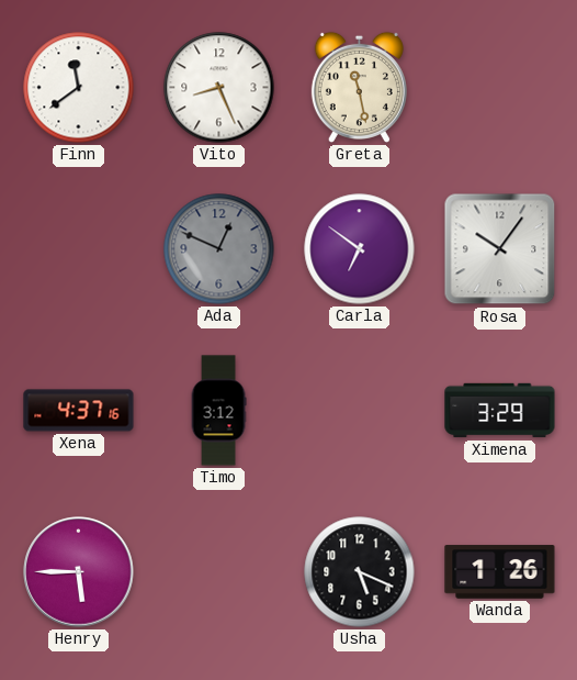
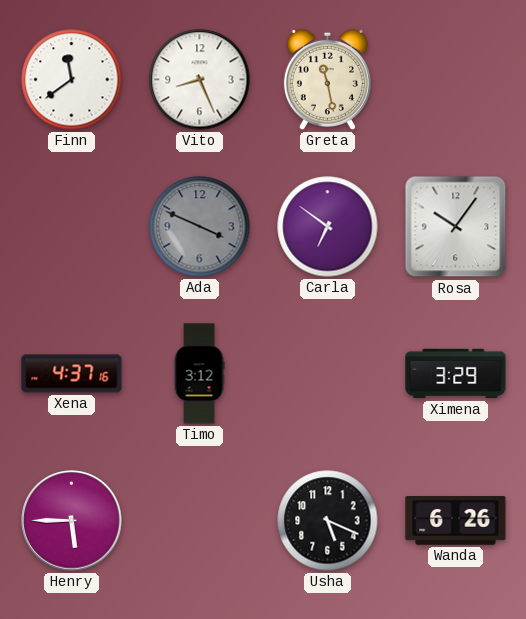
Ada: 12:49 -> 3:49
Wanda: 1:26 -> 6:26
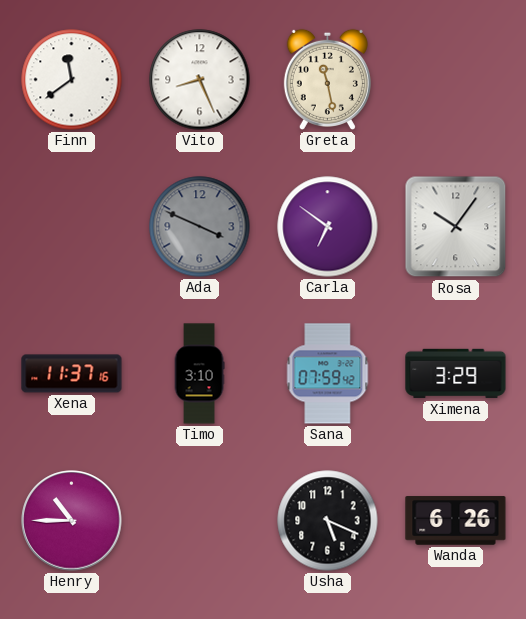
Xena: 4:37 -> 11:37
Timo: 3:12 -> 3:10
Sana: none -> 07:59
Henry: 5:45 -> 10:45
